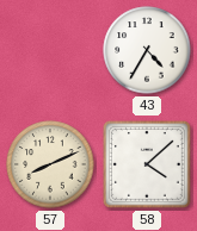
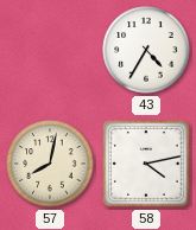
57: 8:11 -> 8:02
58: 4:08 -> 4:13
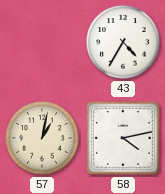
57: 8:02 -> 1:02
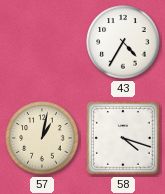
58: 4:13 -> 4:18
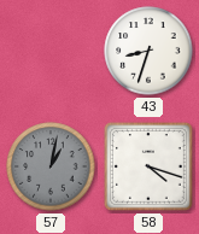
43: 4:35 -> 8:33
57 dial: cream -> grey
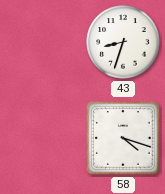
57: 1:02 -> none
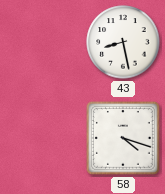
43: 8:33 -> 8:28
